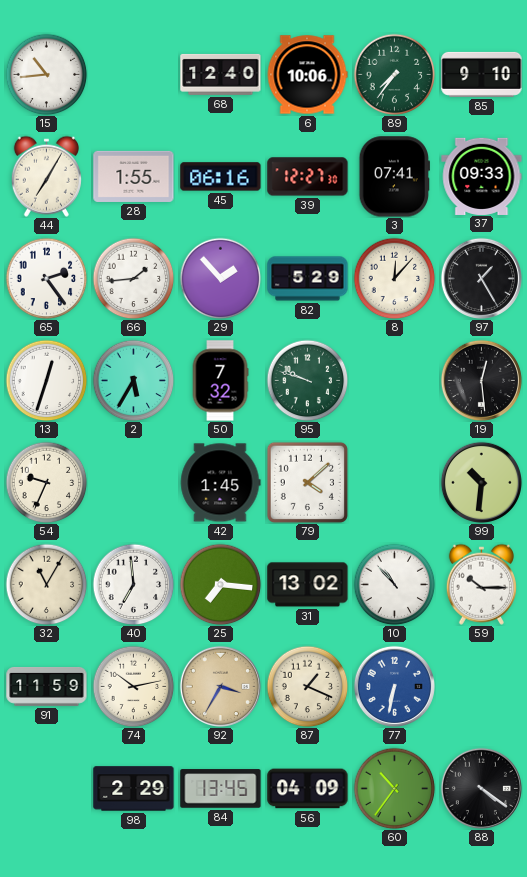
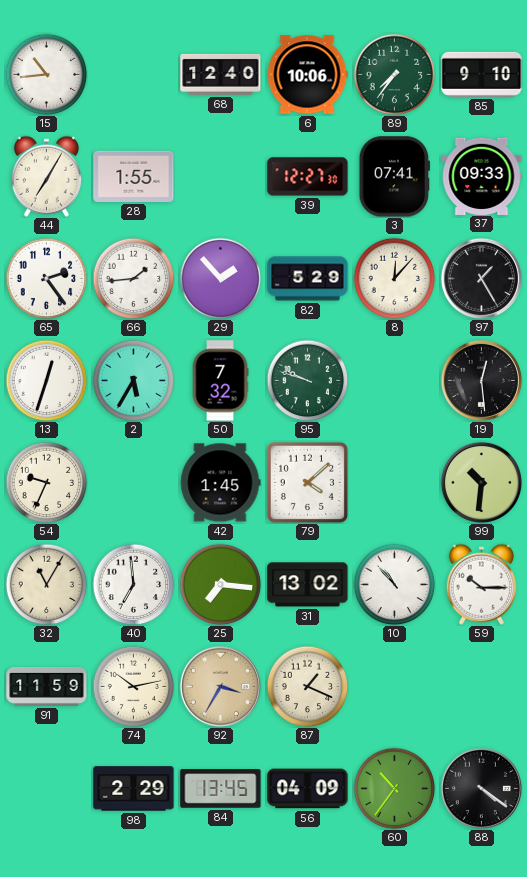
45: 06:16 -> none
77: 6:32 -> none
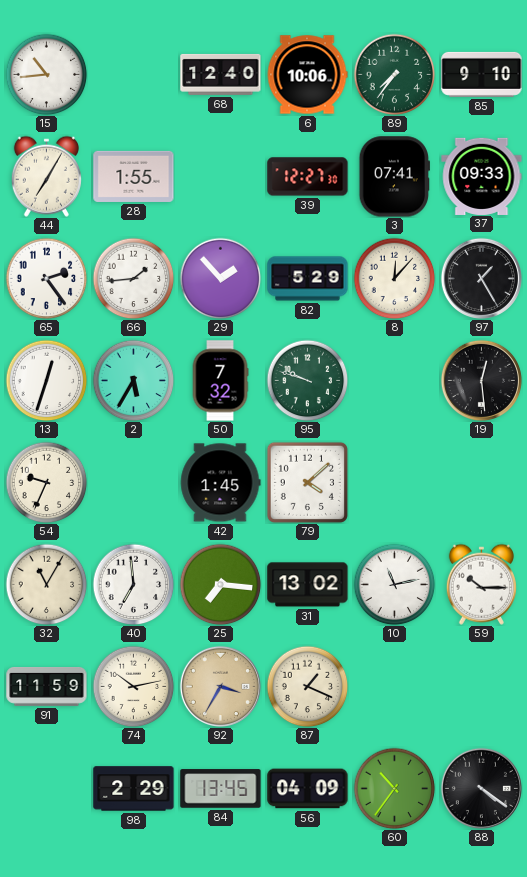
99: 10:31 -> none
10: 10:53 -> 11:13
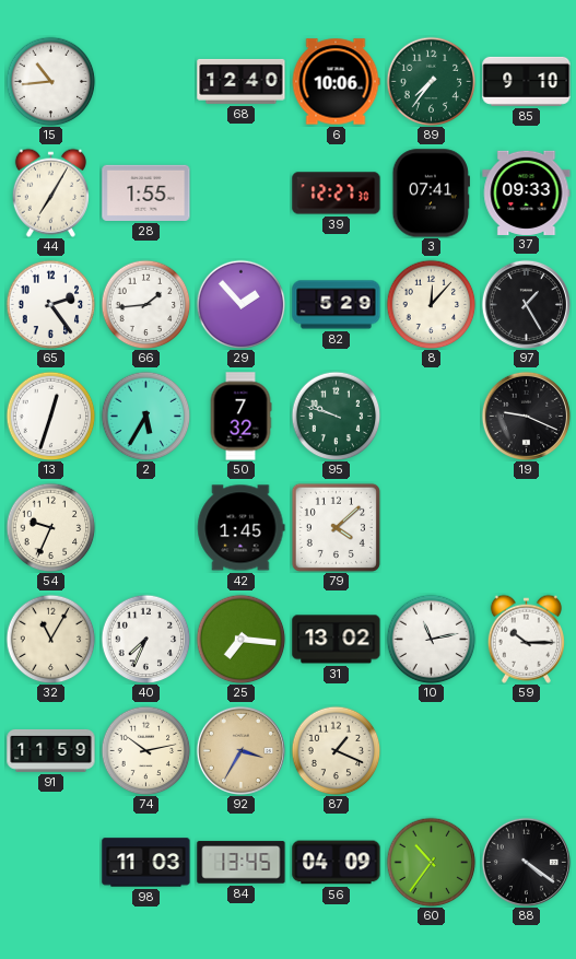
19: 12:29 -> 9:19
40: 6:59 -> 7:34
98: 2:29 -> 11:03
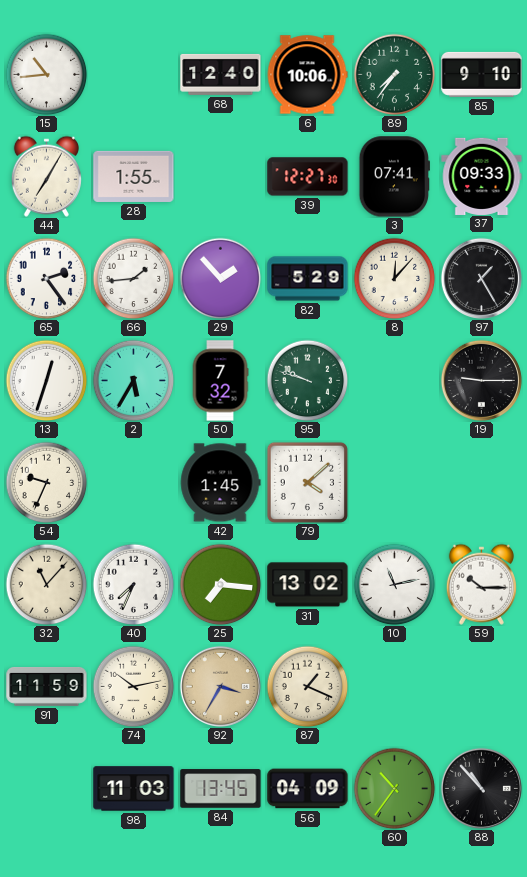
19: 9:19 -> 9:15
32: 11:05 -> 11:07
88: 4:21 -> 10:53
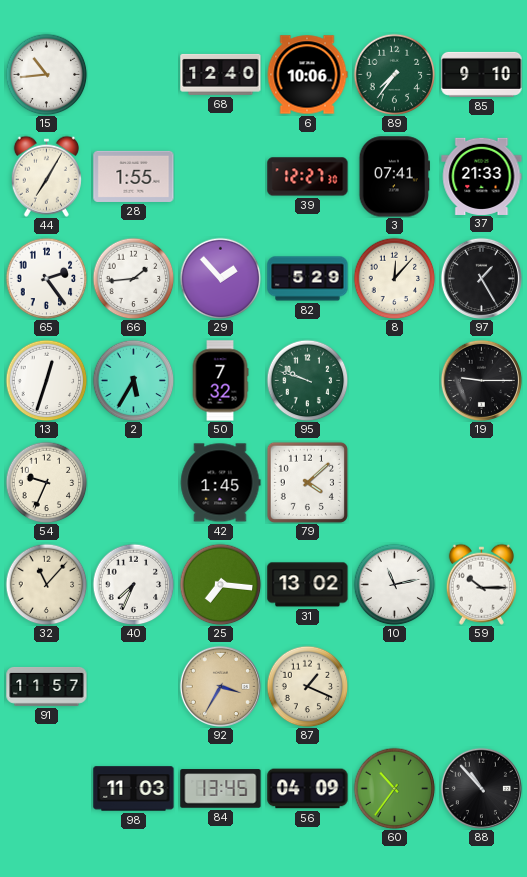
37: 09:33 -> 21:33
91: 11:59 -> 11:57
74: 10:13 -> none
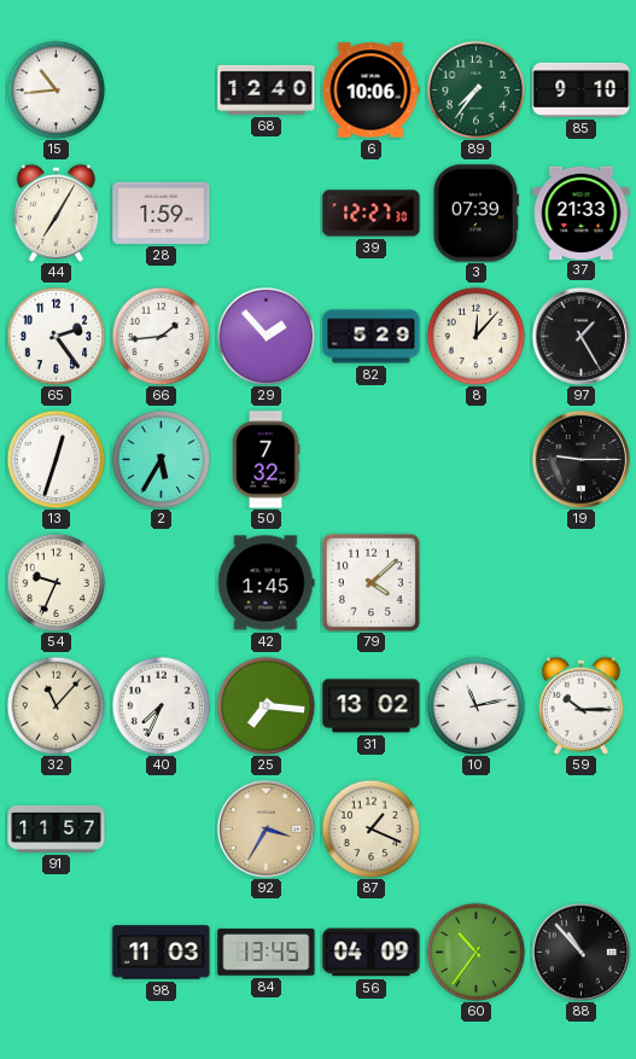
28: 1:55 -> 1:59
3: 07:41 -> 07:39
95: 9:48 -> none
